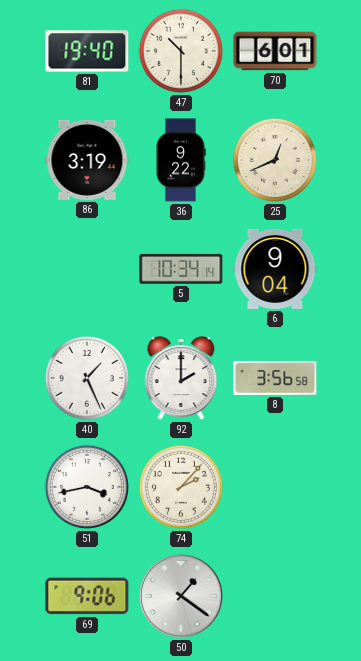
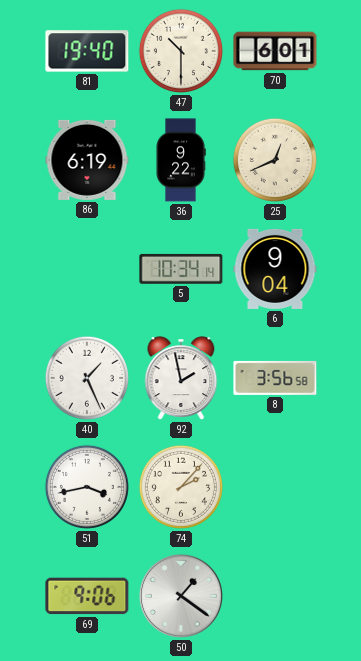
86: 3:19 -> 6:19
92: 2:00 -> 1:58
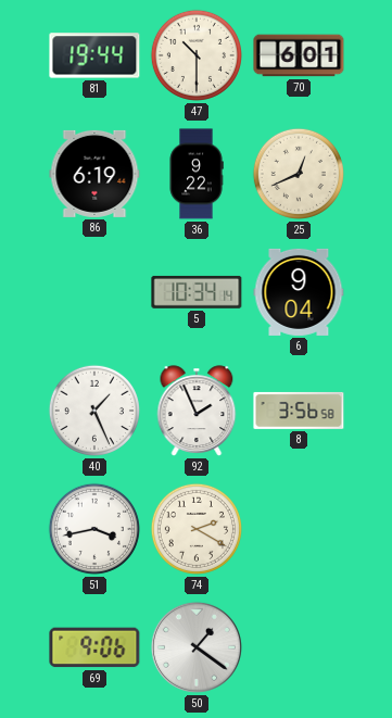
81: 19:40 -> 19:44
92: 1:58 -> 1:56
74: 2:07 -> 2:20
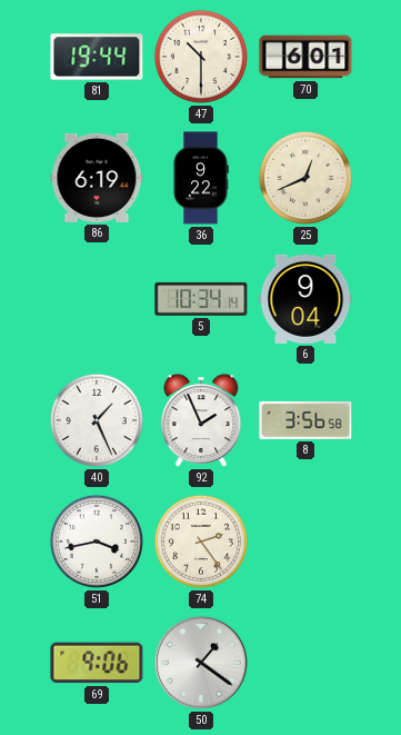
74: 2:20 -> 2:24
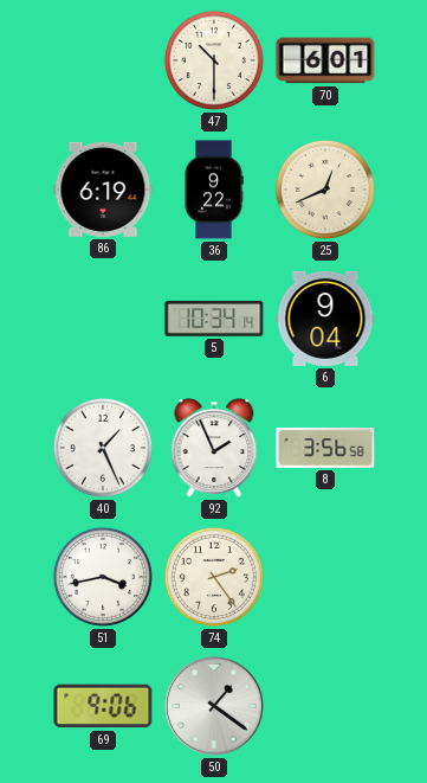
81: 19:44 -> none
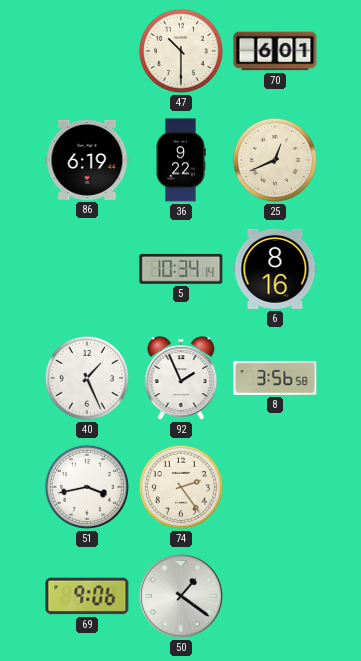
6: 9:04 -> 8:16
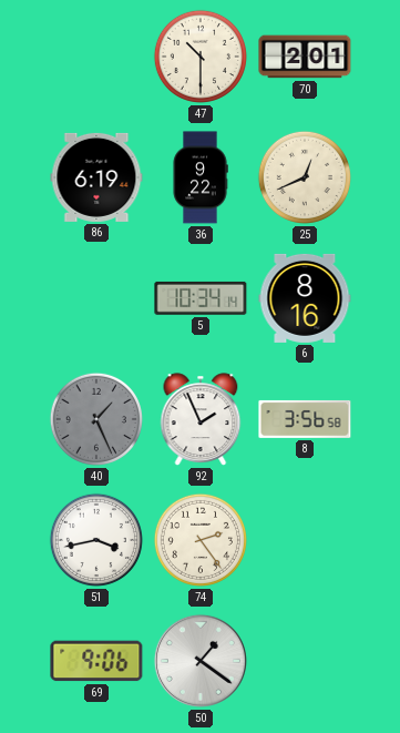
70: 6:01 -> 2:01
40 dial: white -> grey
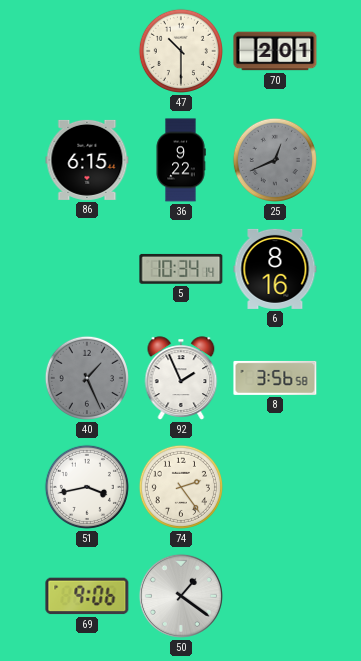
86: 6:19 -> 6:15
25 dial: cream -> grey
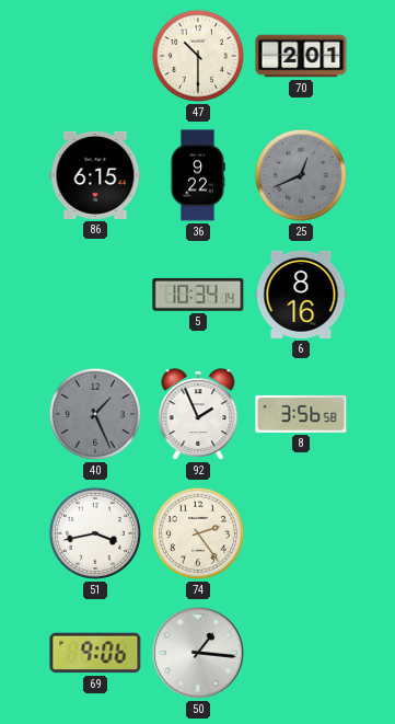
50: 1:21 -> 1:16
